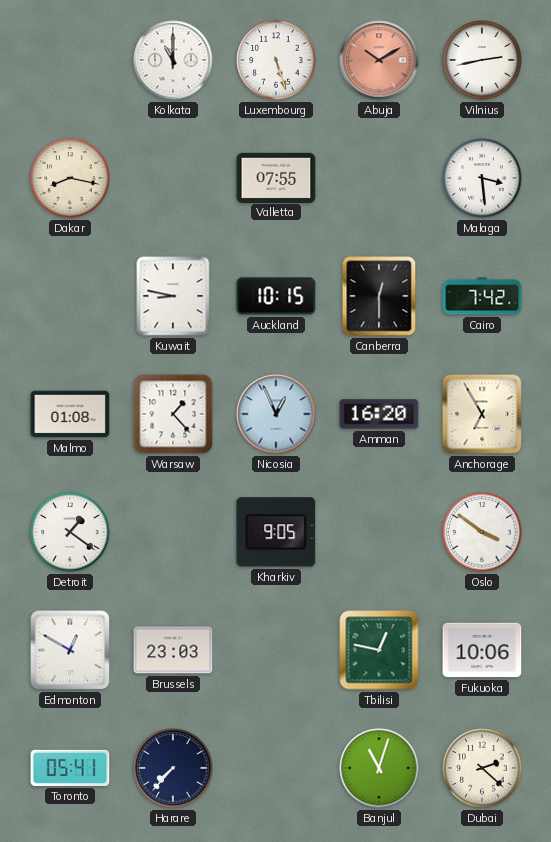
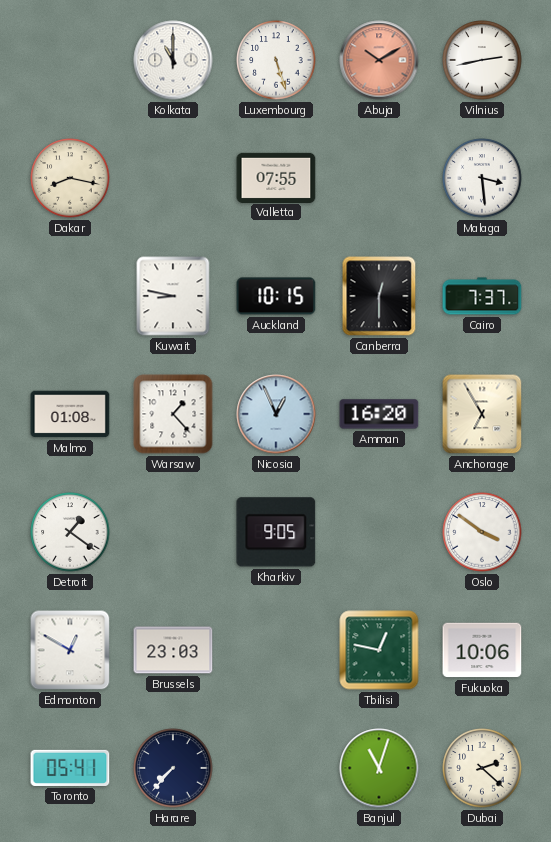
Cairo: 7:42 -> 7:37
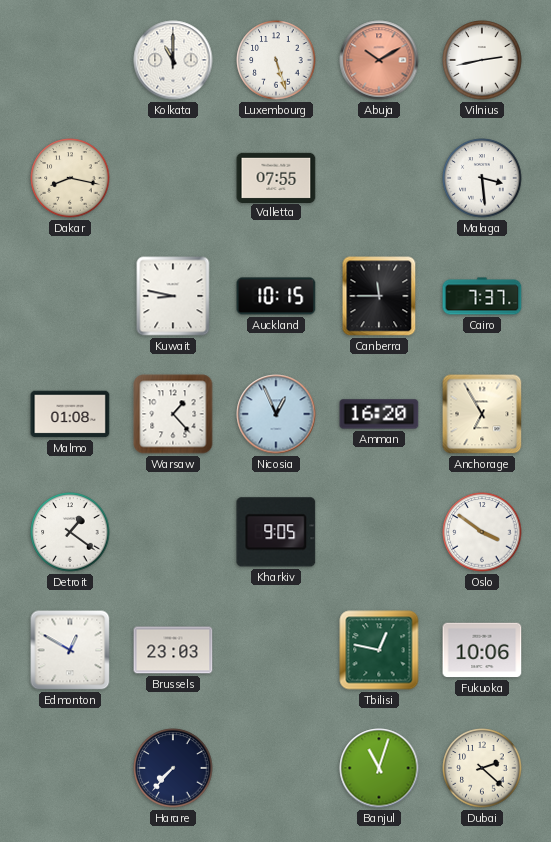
Canberra: 12:30 -> 11:45
Toronto: 05:41 -> none
